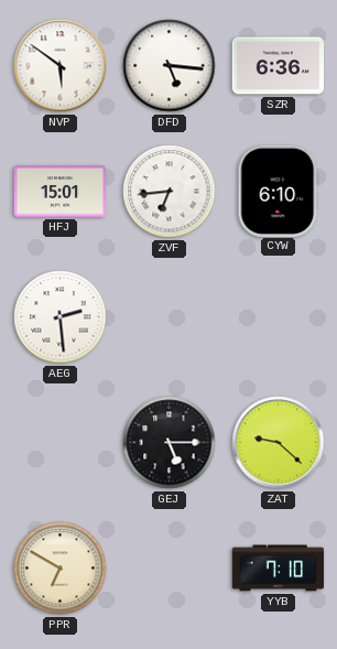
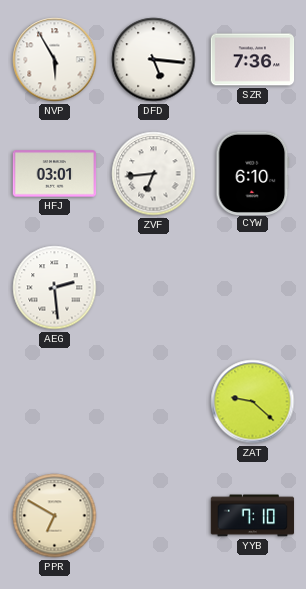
NVP: 5:51 -> 5:55
SZR: 6:36 -> 7:36
HFJ: 15:01 -> 03:01
GEJ: 5:15 -> none
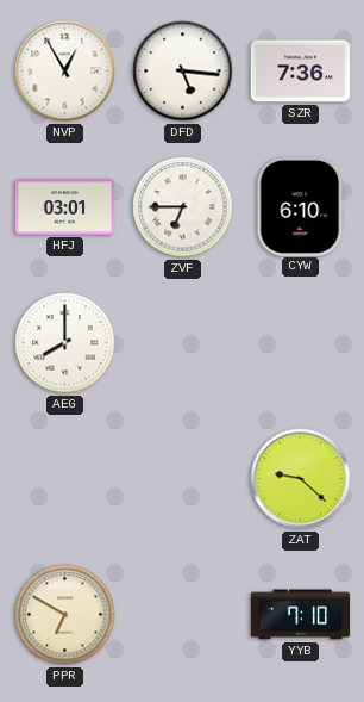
NVP: 5:55 -> 12:55
ZVF: 6:44 -> 6:45
AEG: 2:29 -> 8:00
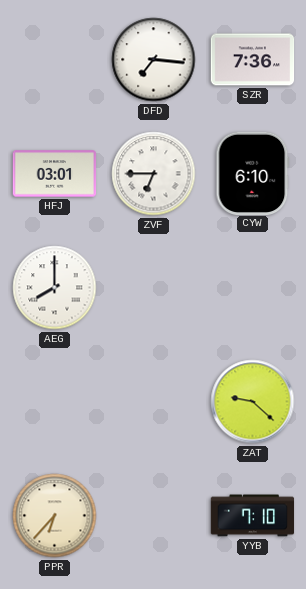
NVP: 12:55 -> none
DFD: 5:16 -> 7:16
PPR: 6:50 -> 6:37
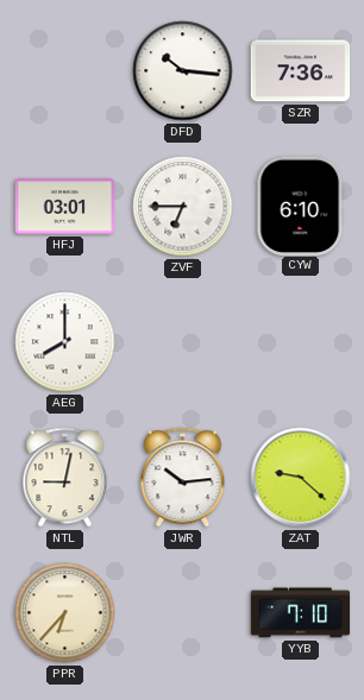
DFD: 7:16 -> 10:16
NTL: none -> 9:02
JWR: none -> 10:14
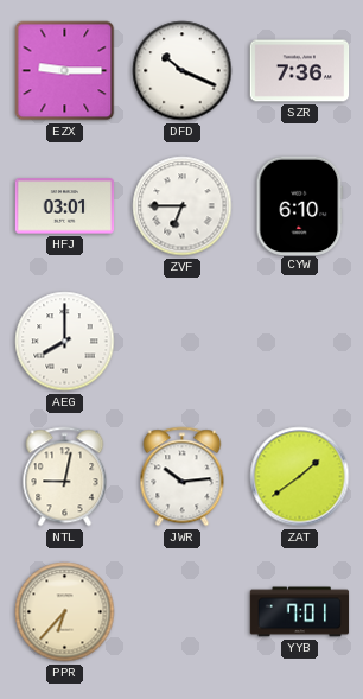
EZX: none -> 9:15
DFD: 10:16 -> 10:19
ZAT: 9:22 -> 1:39
YYB: 7:10 -> 7:01
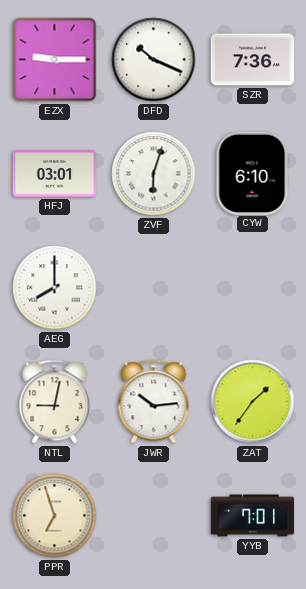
ZVF: 6:45 -> 6:03
ZAT: 1:39 -> 1:36
PPR: 6:37 -> 6:57
